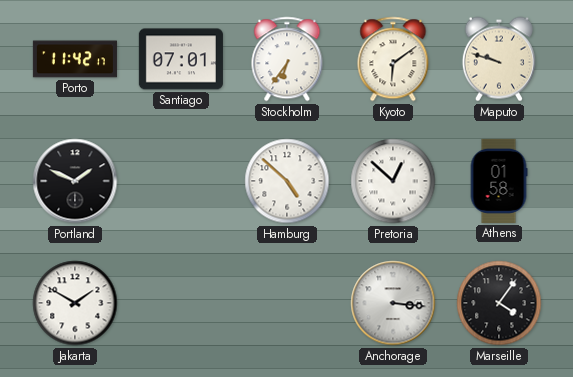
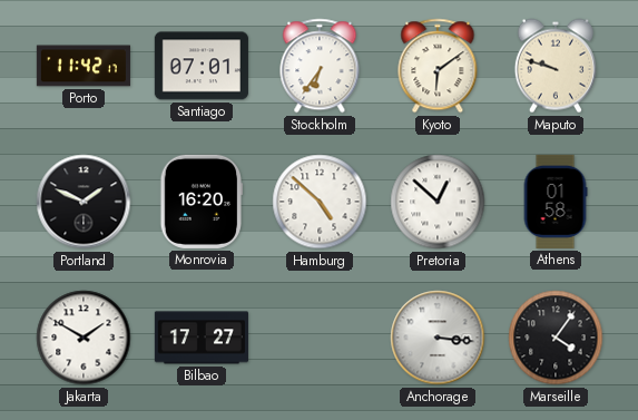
Monrovia: none -> 16:20
Bilbao: none -> 17:27
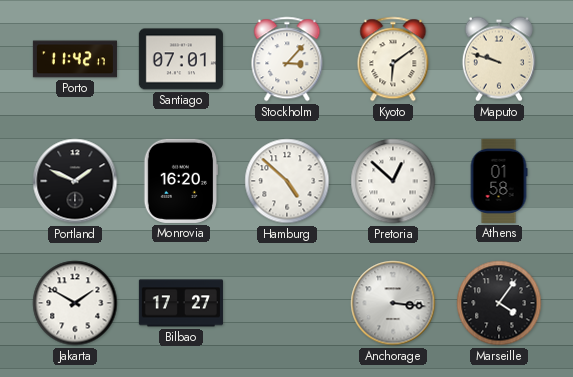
Stockholm: 6:36 -> 3:07
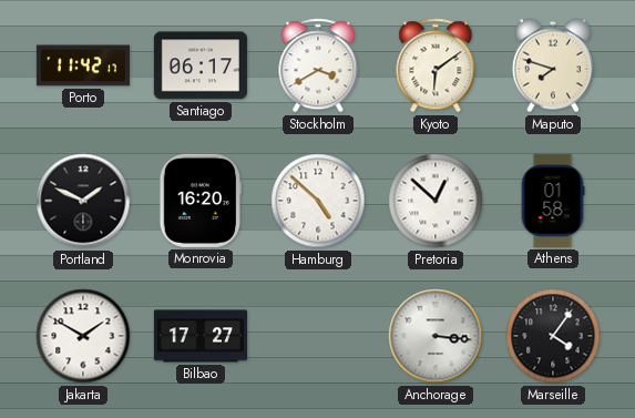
Santiago: 07:01 -> 06:17
Stockholm: 3:07 -> 3:40
Maputo: 9:48 -> 7:48
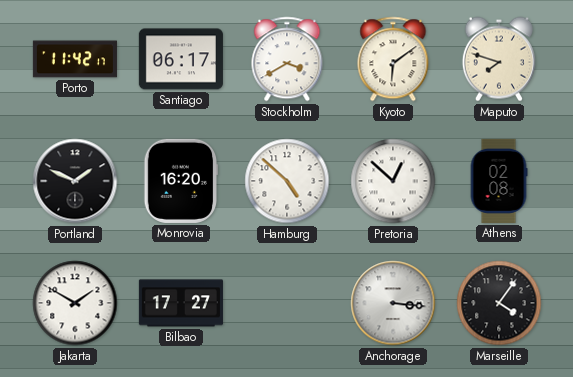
Athens: 01:58 -> 02:08
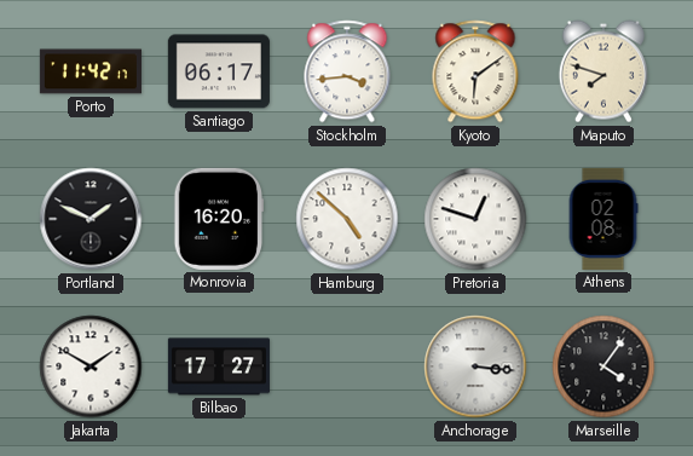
Stockholm: 3:40 -> 3:44
Pretoria: 12:52 -> 12:48
